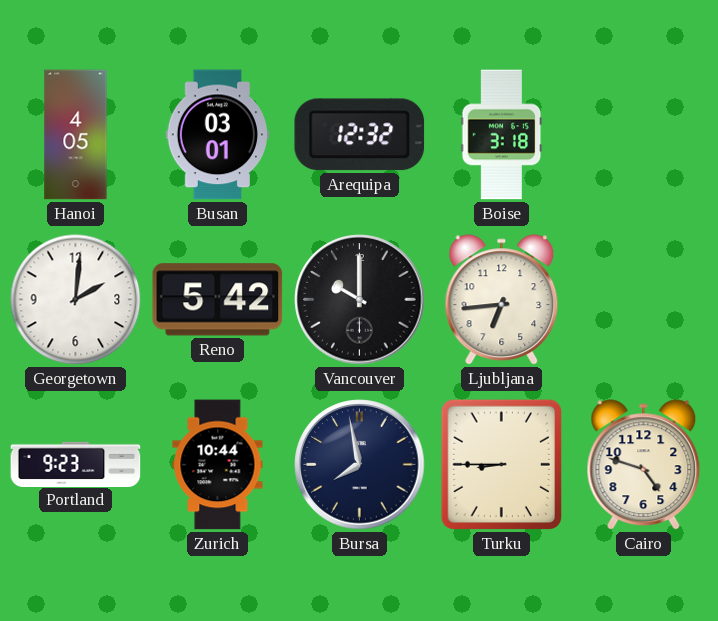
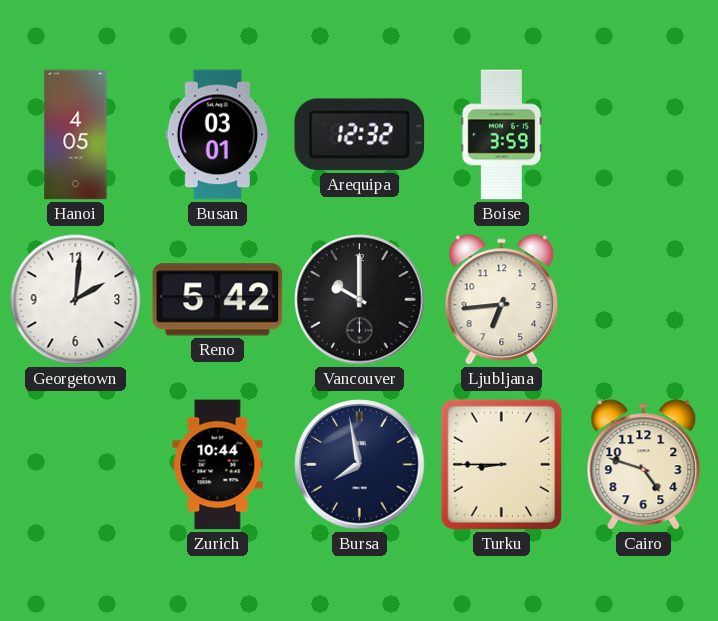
Boise: 3:18 -> 3:59
Portland: 9:23 -> none
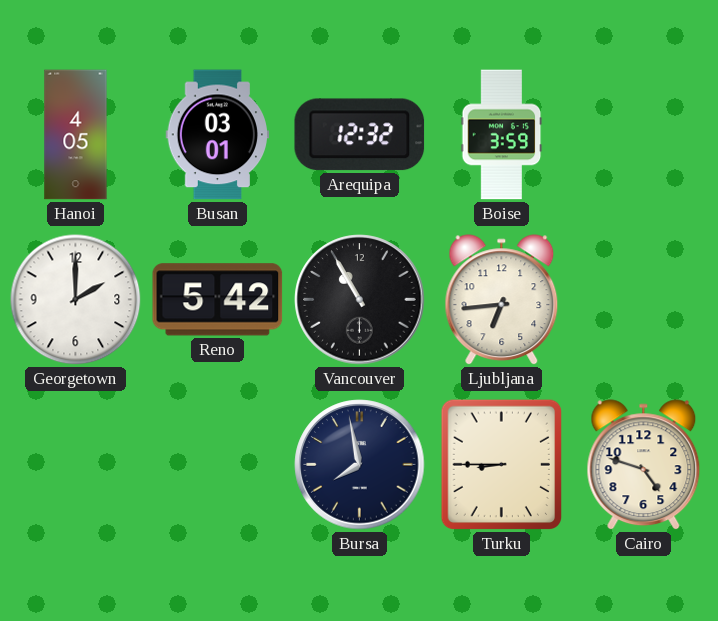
Georgetown: 2:01 -> 2:00
Vancouver: 10:00 -> 10:55
Zurich: 10:44 -> none
